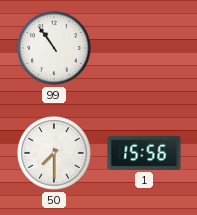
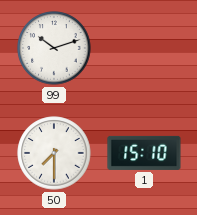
99: 10:54 -> 10:12
1: 15:56 -> 15:10
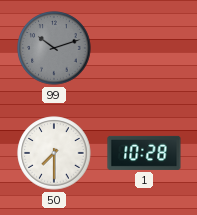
99 dial: white -> grey
1: 15:10 -> 10:28
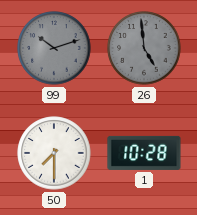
26: none -> 4:59
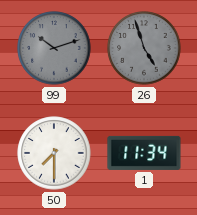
26: 4:59 -> 4:57
1: 10:28 -> 11:34
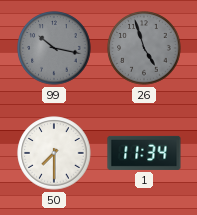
99: 10:12 -> 10:17
